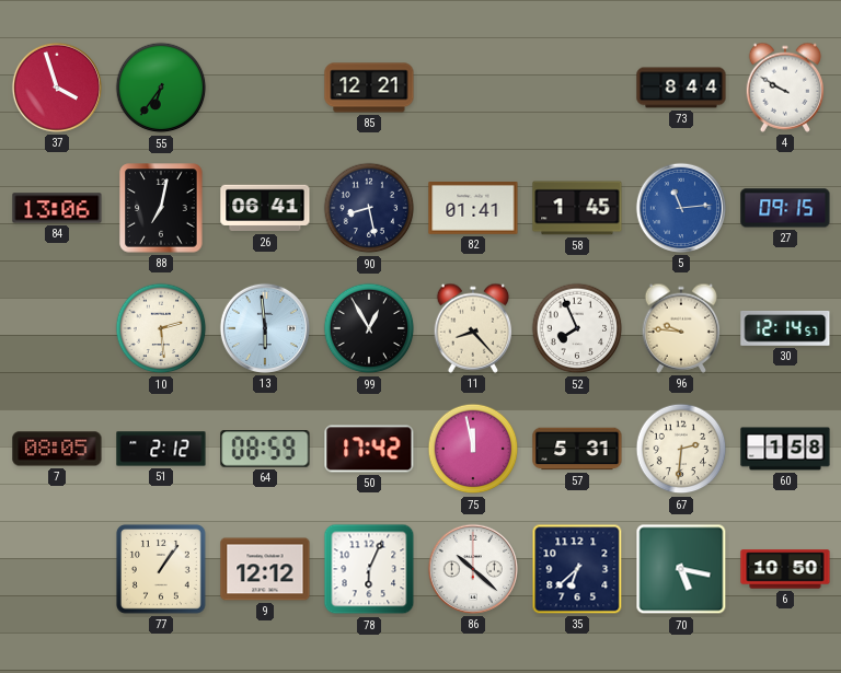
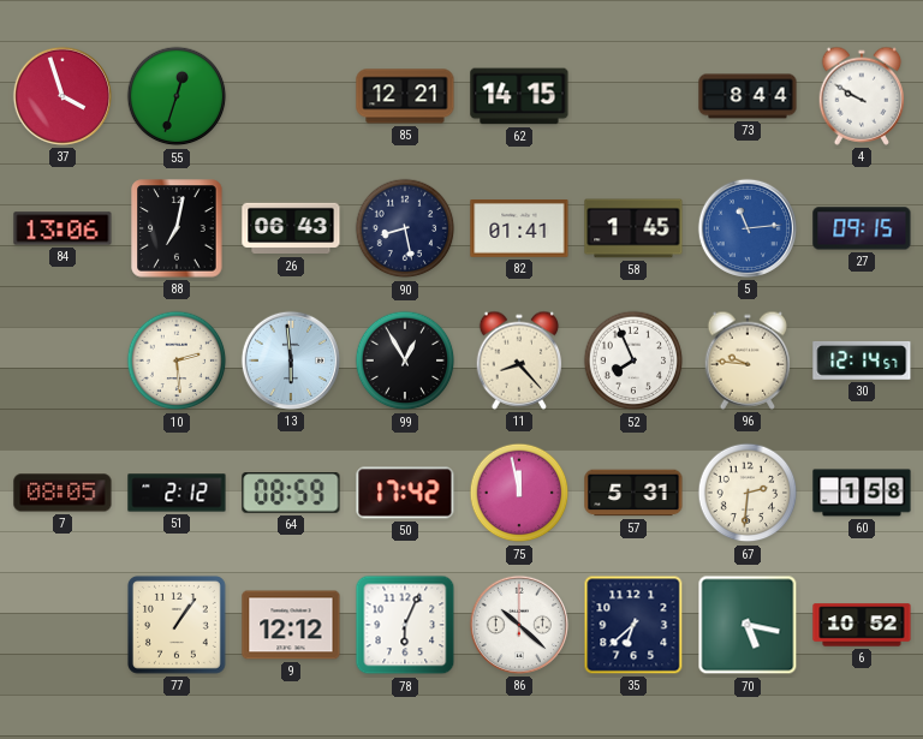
55: 6:36 -> 12:33
62: none -> 14:15
26: 06:41 -> 06:43
6: 10:50 -> 10:52
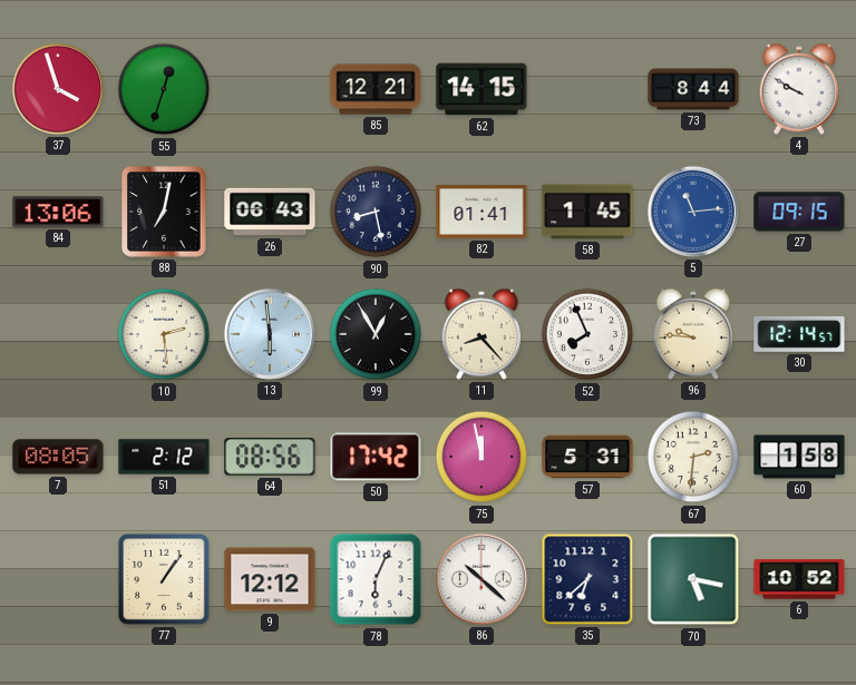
64: 08:59 -> 08:56
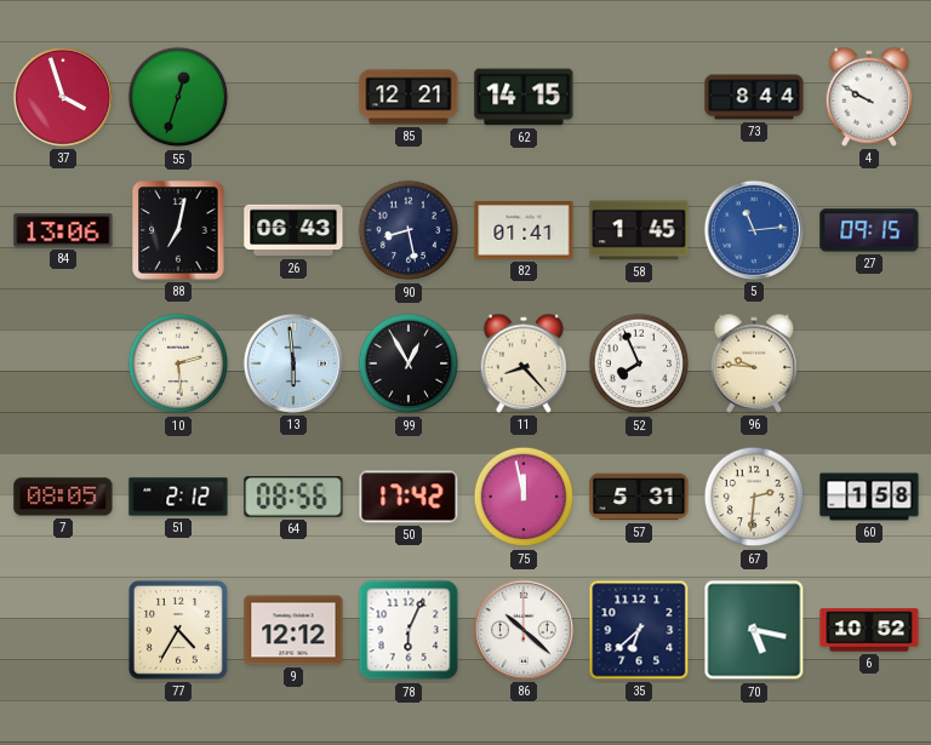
30: 12:14 -> none
77: 1:06 -> 4:35
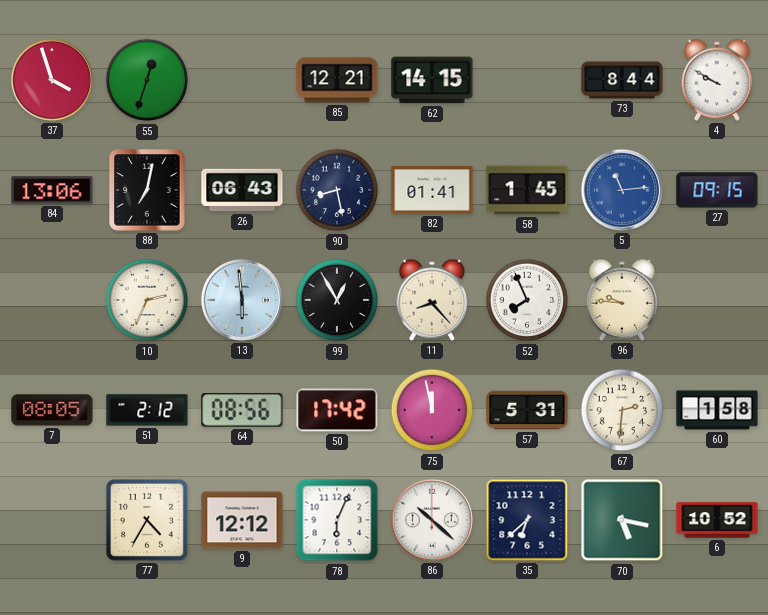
10: 2:29 -> 2:34
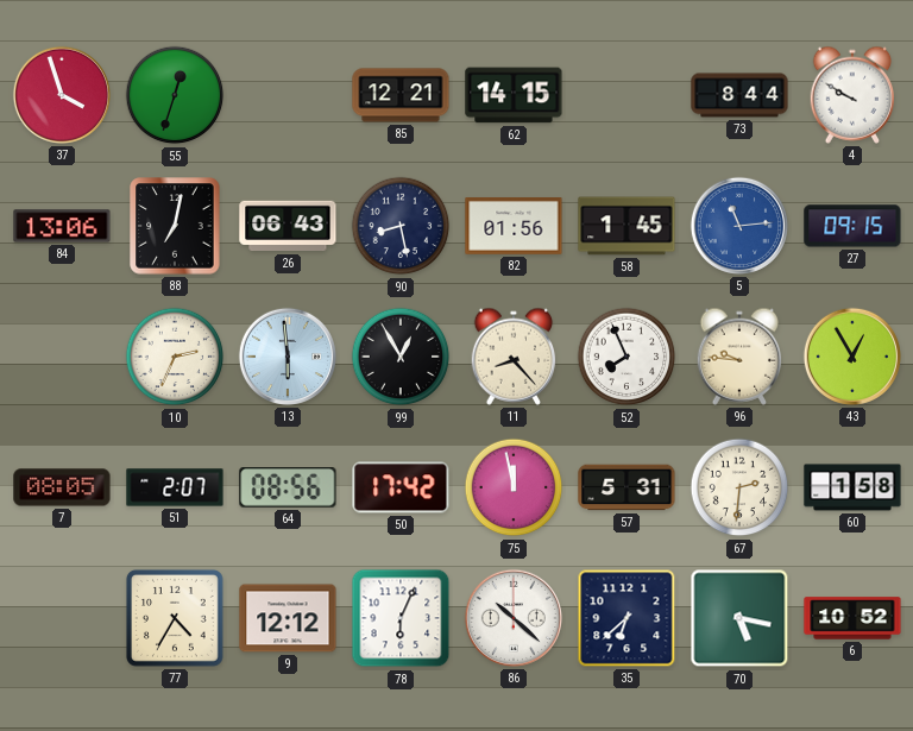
82: 01:41 -> 01:56
43: none -> 12:55
51: 2:12 -> 2:07
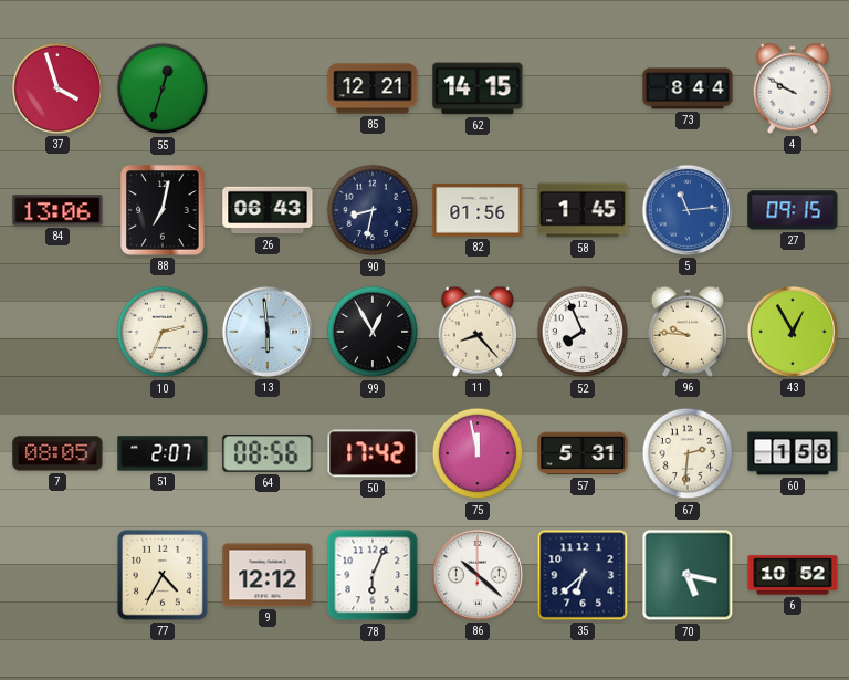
90: 8:28 -> 8:32
